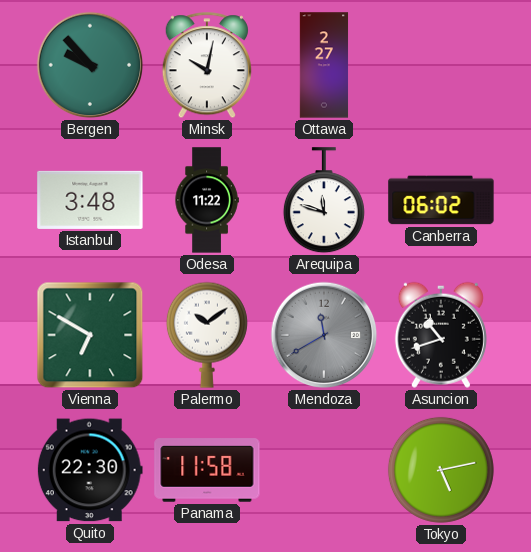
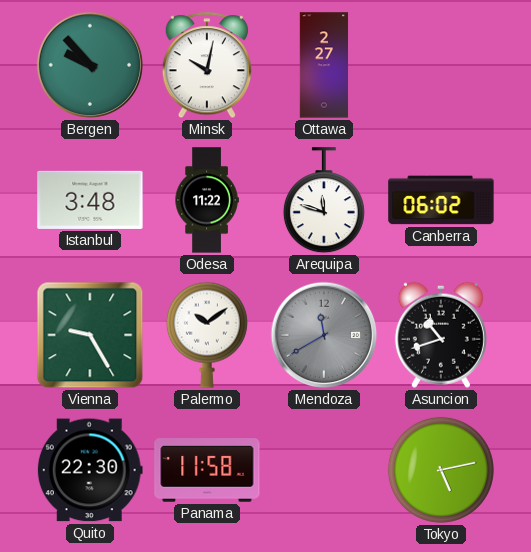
Vienna: 6:50 -> 9:25
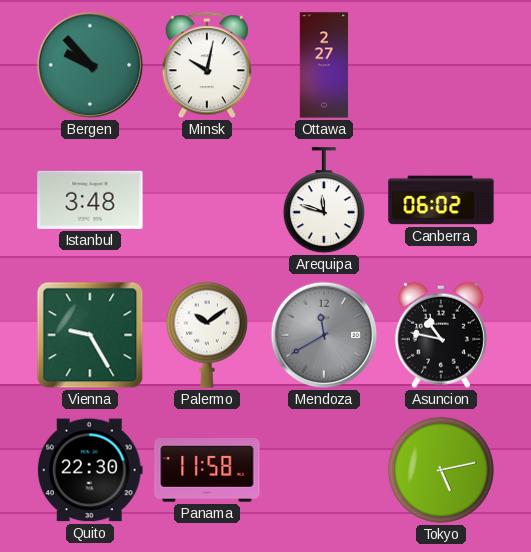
Odesa: 11:22 -> none
Asuncion: 10:42 -> 10:47
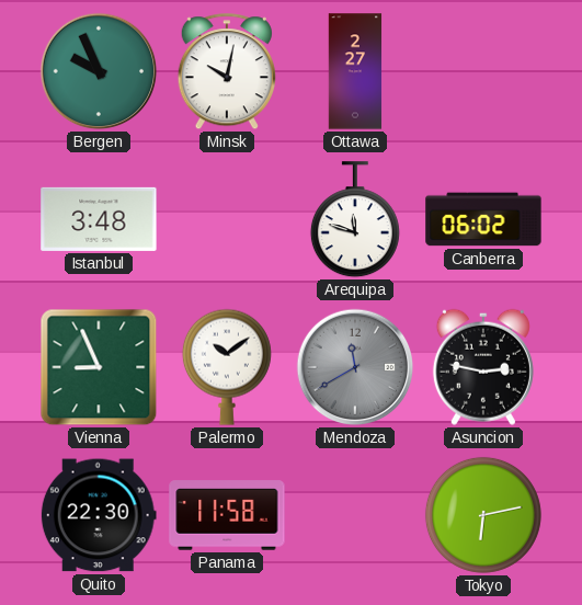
Bergen: 9:53 -> 9:56
Vienna: 9:25 -> 8:56
Asuncion: 10:47 -> 2:47
Tokyo: 5:13 -> 6:13
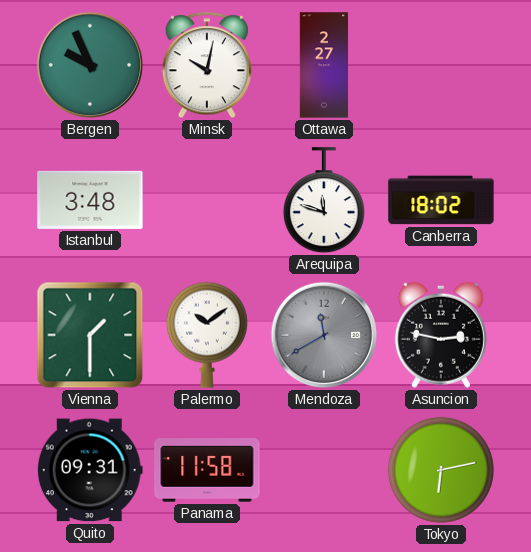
Canberra: 06:02 -> 18:02
Vienna: 8:56 -> 1:30
Quito: 22:30 -> 09:31
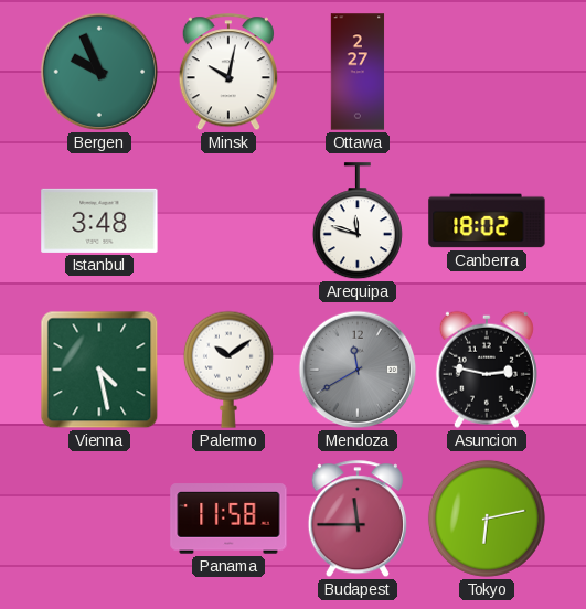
Vienna: 1:30 -> 4:28
Quito: 09:31 -> none
Budapest: none -> 11:45
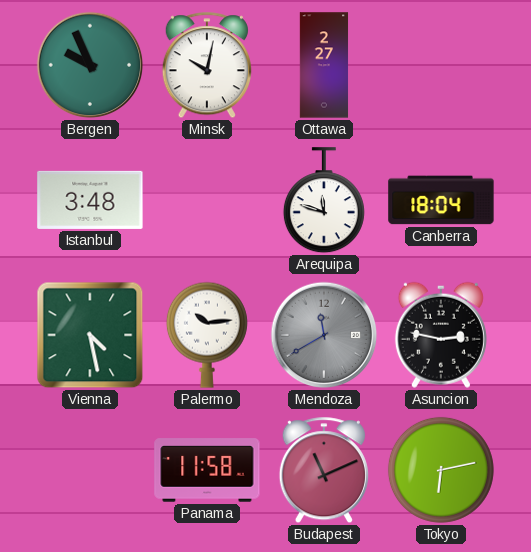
Canberra: 18:02 -> 18:04
Palermo: 10:09 -> 10:14
Budapest: 11:45 -> 11:11
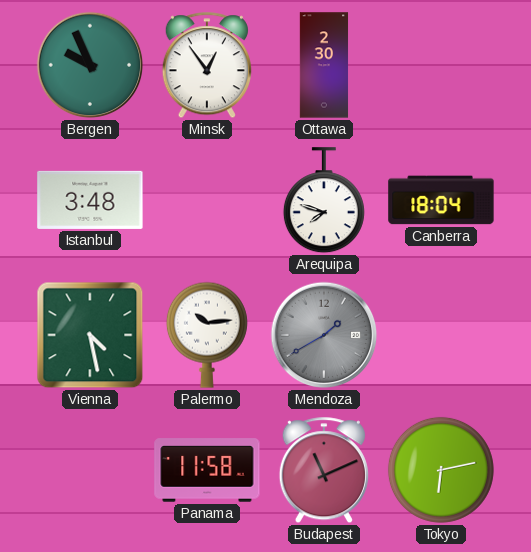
Minsk: 10:02 -> 12:54
Ottawa: 2:27 -> 2:30
Arequipa: 11:48 -> 7:48
Mendoza: 11:40 -> 1:40
Asuncion: 2:47 -> none
